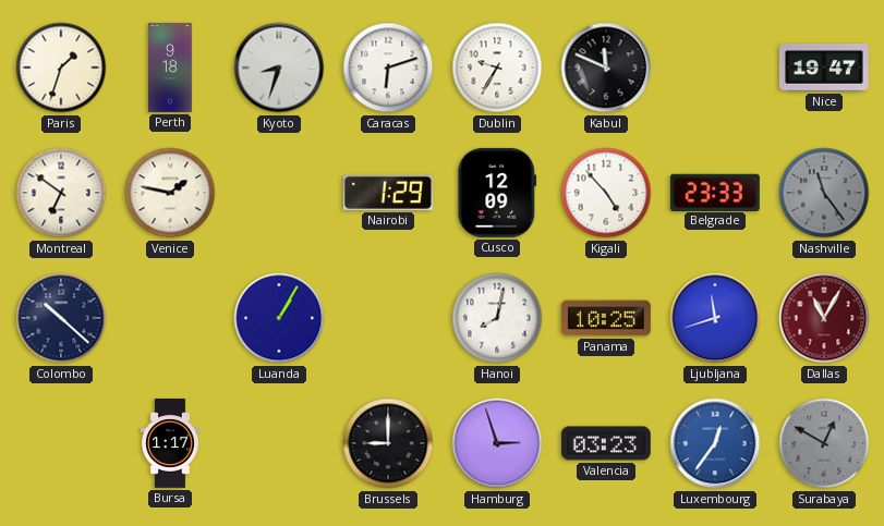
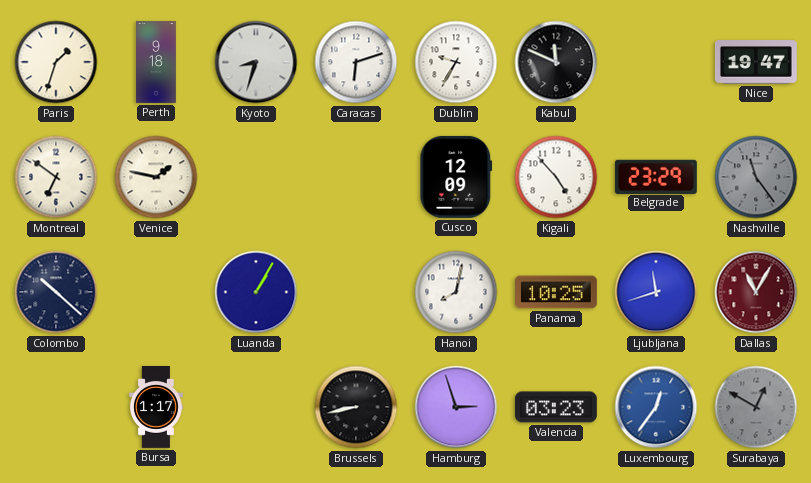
Nairobi: 1:29 -> none
Belgrade: 23:33 -> 23:29
Brussels: 9:00 -> 8:43
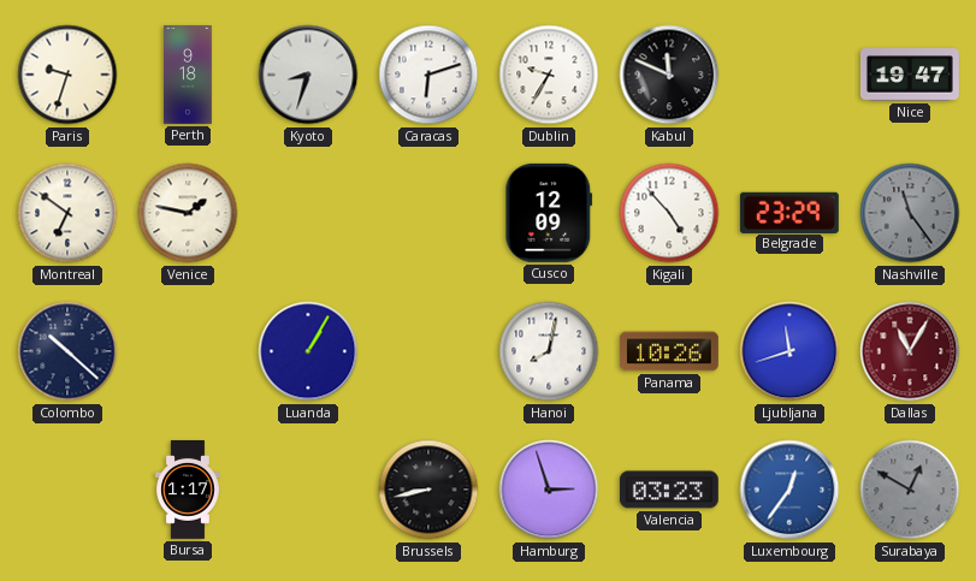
Paris: 1:33 -> 9:33
Panama: 10:25 -> 10:26
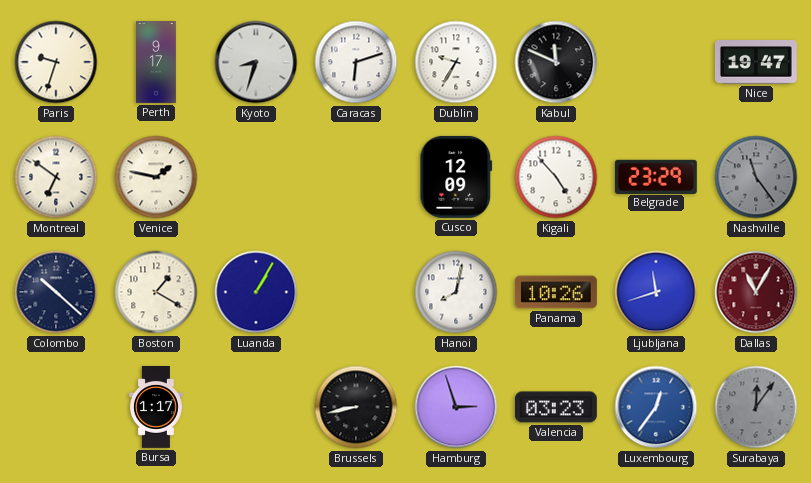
Perth: 9:18 -> 9:17
Boston: none -> 1:20
Surabaya: 12:50 -> 12:06
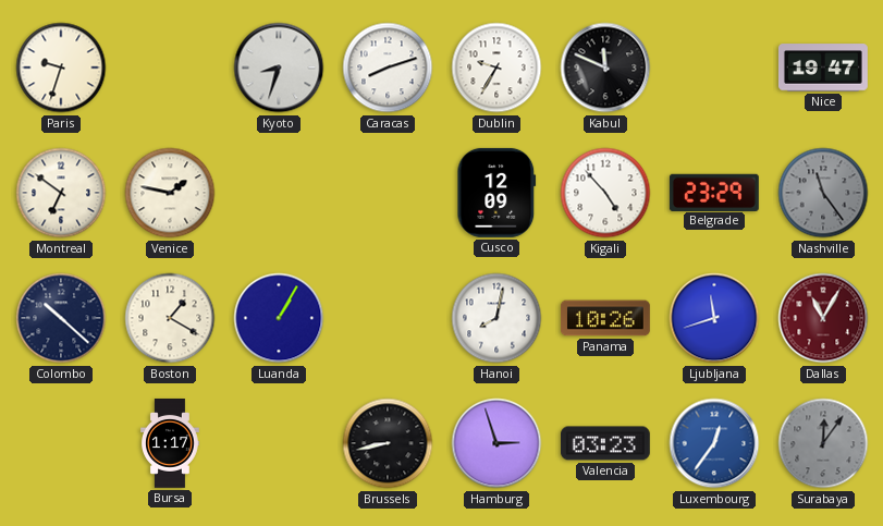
Perth: 9:17 -> none
Caracas: 6:12 -> 8:12
